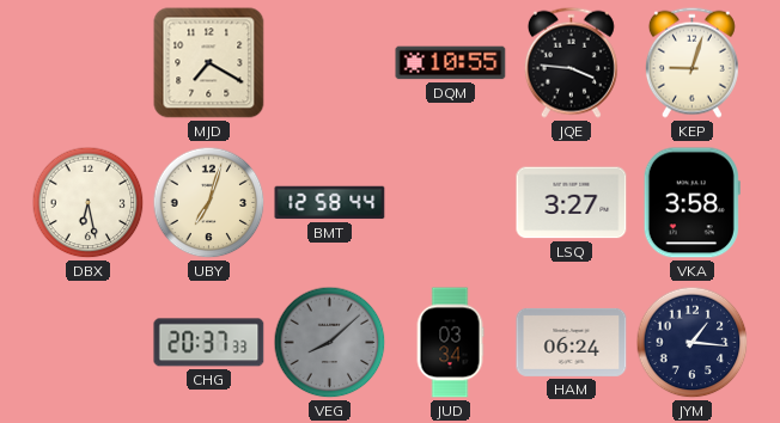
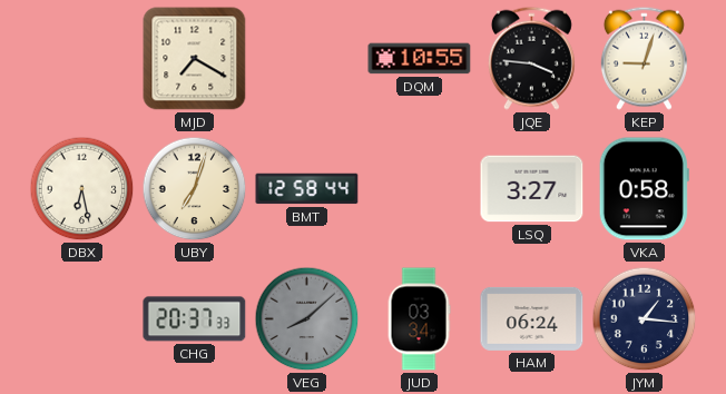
VKA: 3:58 -> 0:58
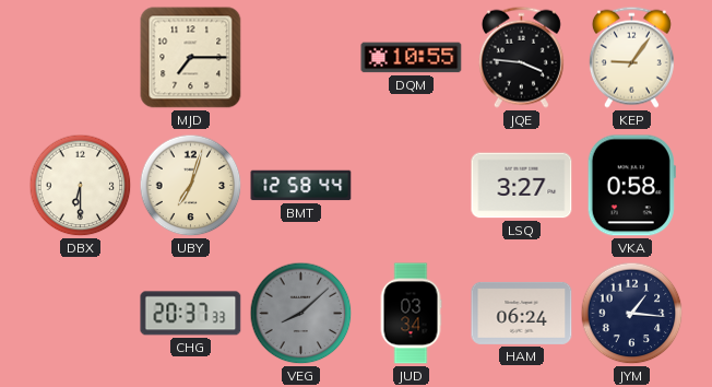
MJD: 7:20 -> 7:15
KEP: 9:03 -> 9:06
DBX: 6:28 -> 6:30
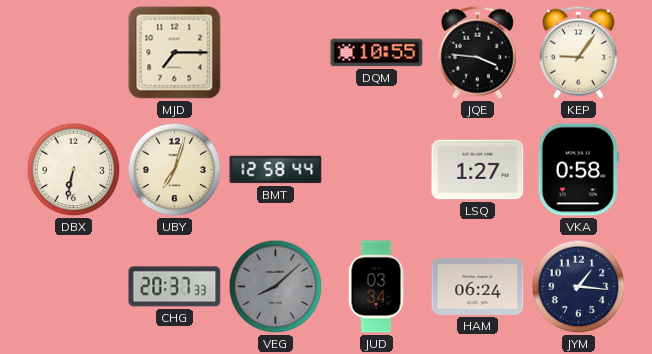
DBX: 6:30 -> 6:32
LSQ: 3:27 -> 1:27
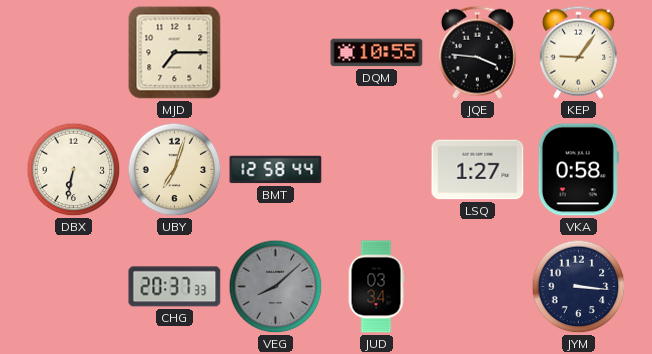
HAM: 06:24 -> none
JYM: 1:16 -> 3:16
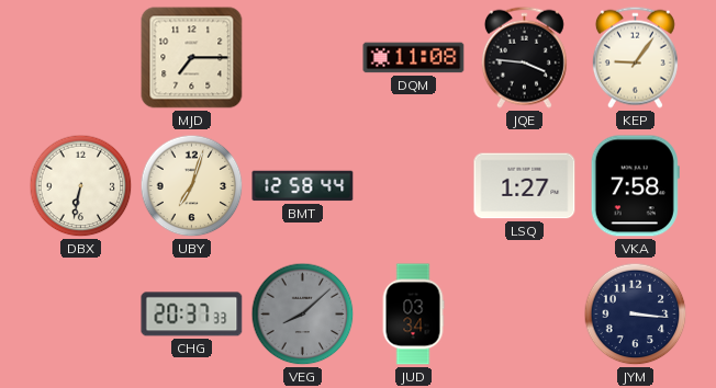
DQM: 10:55 -> 11:08
VKA: 0:58 -> 7:58
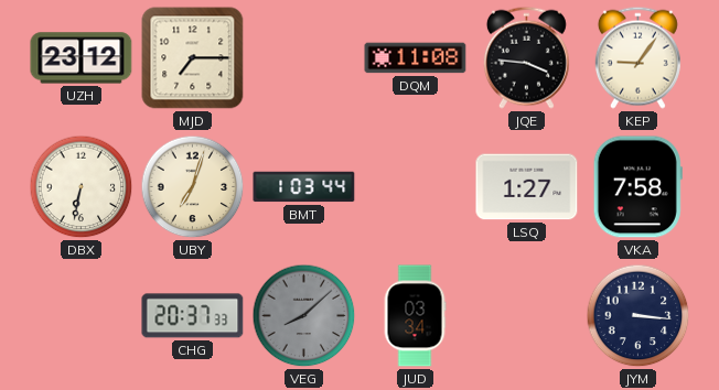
UZH: none -> 23:12
BMT: 12:58 -> 1:03
